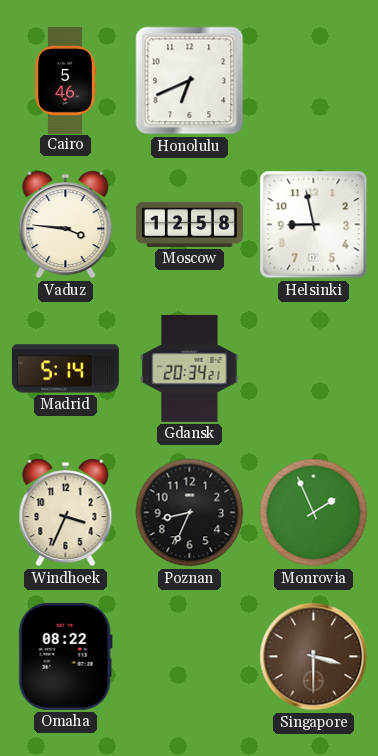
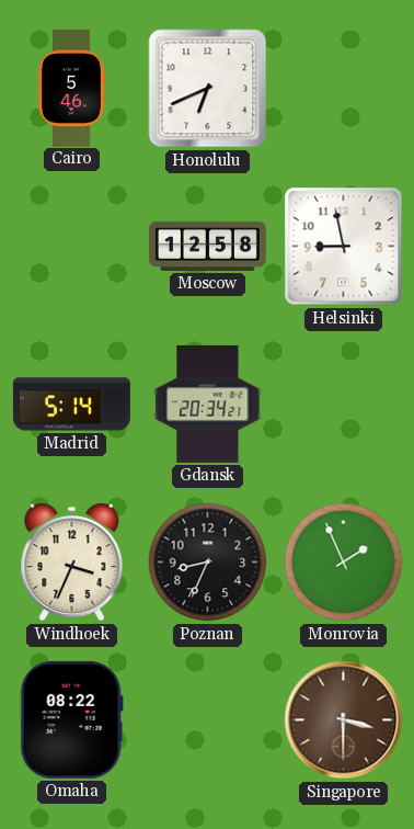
Vaduz: 3:46 -> none
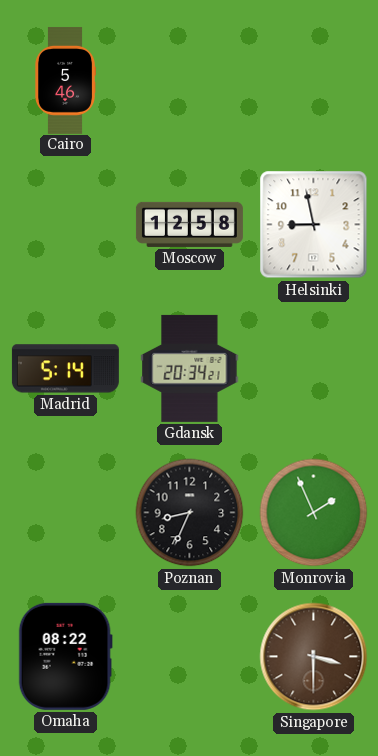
Honolulu: 6:41 -> none
Windhoek: 3:34 -> none
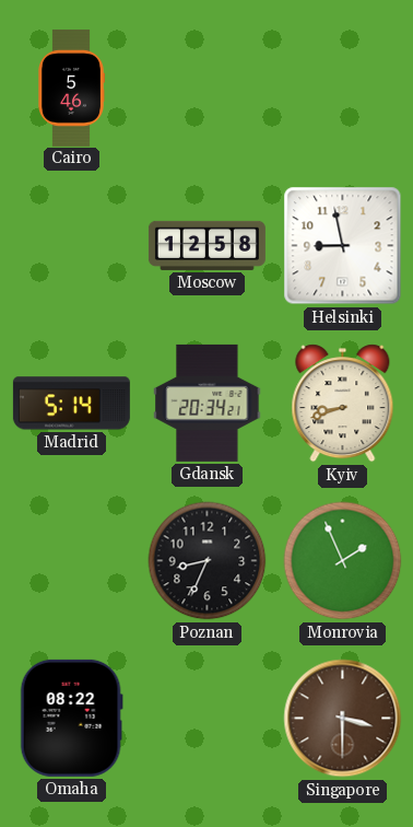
Kyiv: none -> 8:42
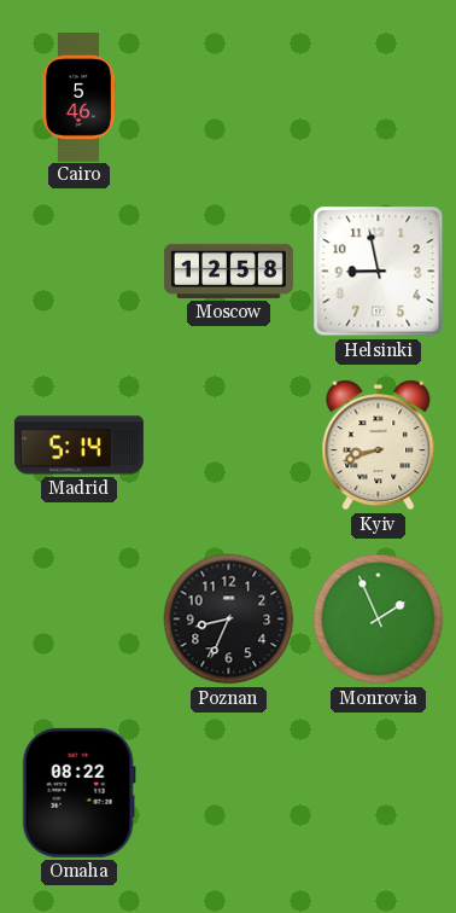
Gdansk: 20:34 -> none
Singapore: 3:30 -> none
